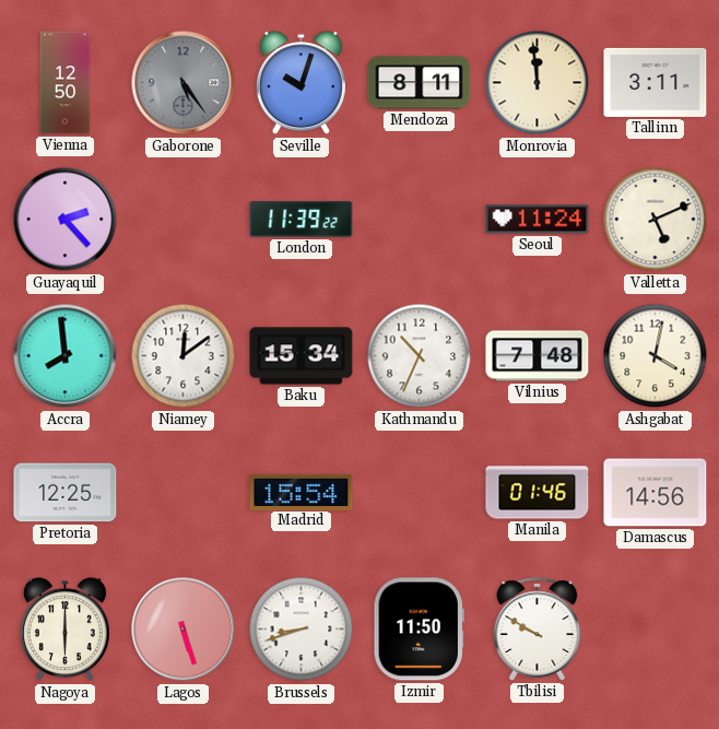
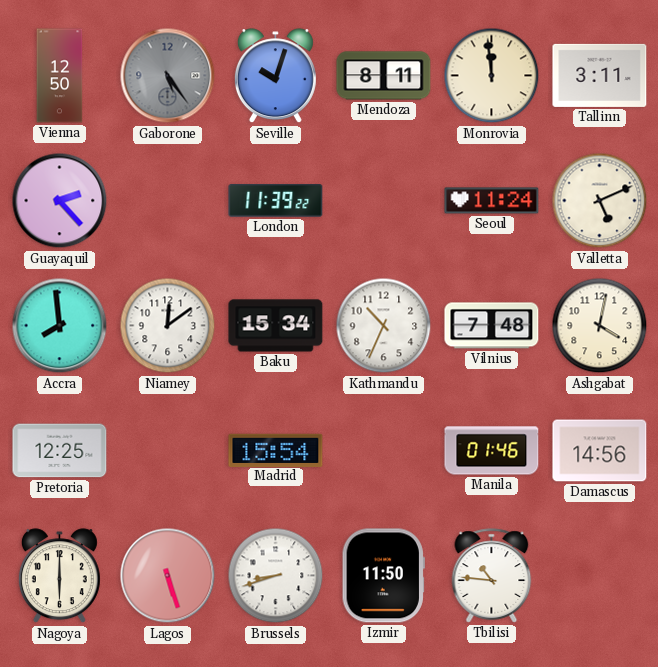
Tbilisi: 9:50 -> 10:46
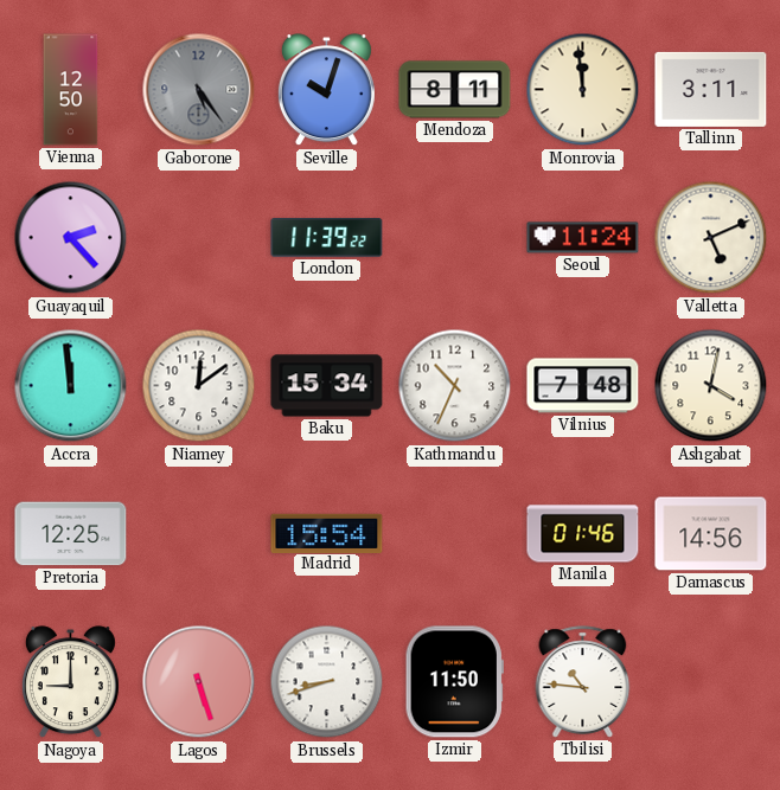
Accra: 7:59 -> 11:59
Nagoya: 6:00 -> 9:00
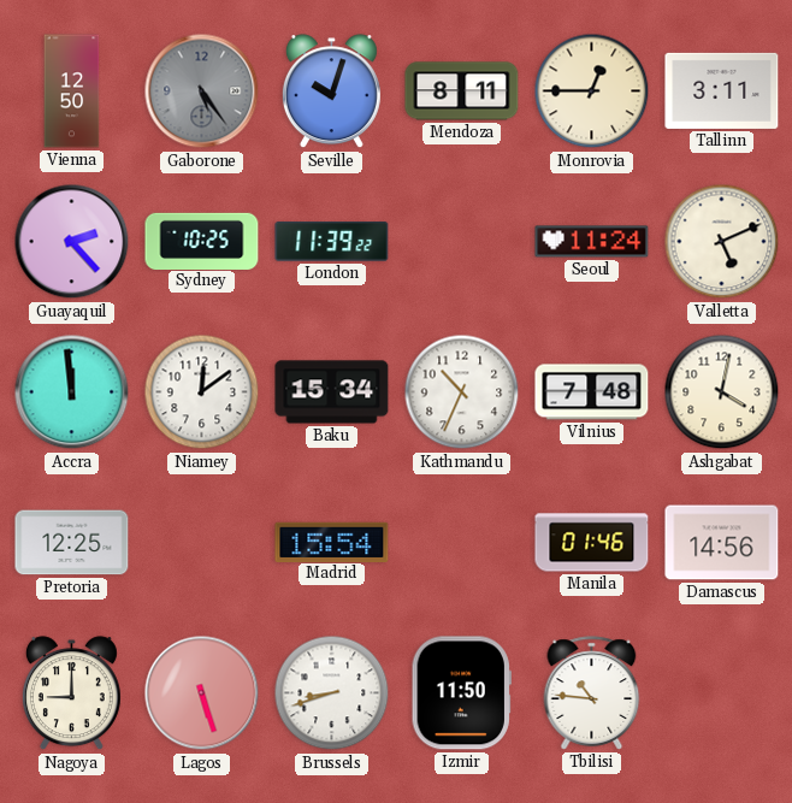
Monrovia: 11:59 -> 12:45
Sydney: none -> 10:25
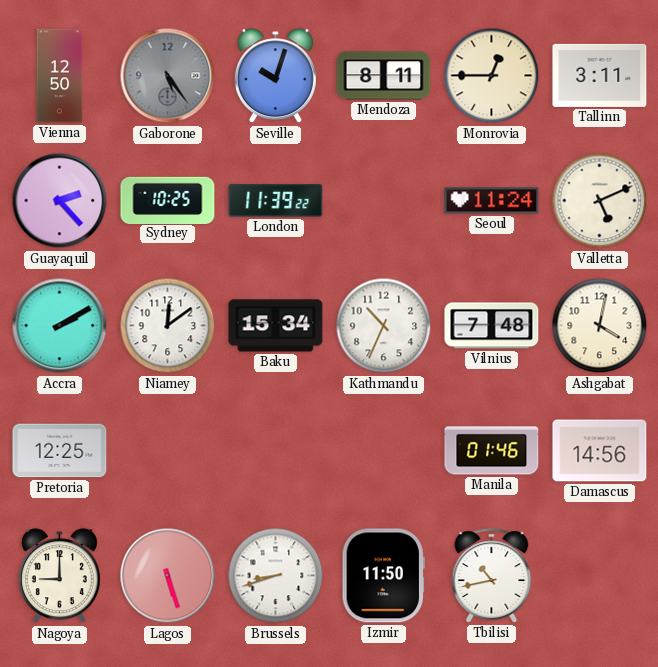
Accra: 11:59 -> 2:10
Madrid: 15:54 -> none
Tbilisi: 10:46 -> 10:43
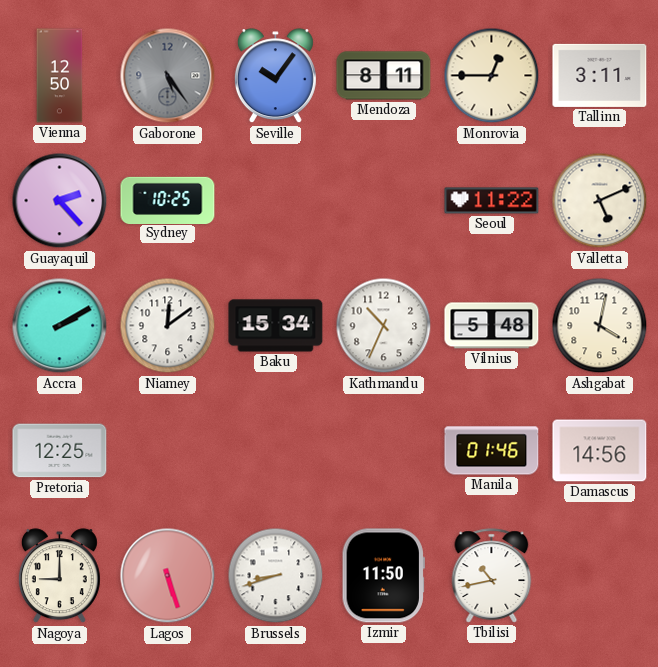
Seville: 10:03 -> 10:06
London: 11:39 -> none
Seoul: 11:24 -> 11:22
Vilnius: 7:48 -> 5:48
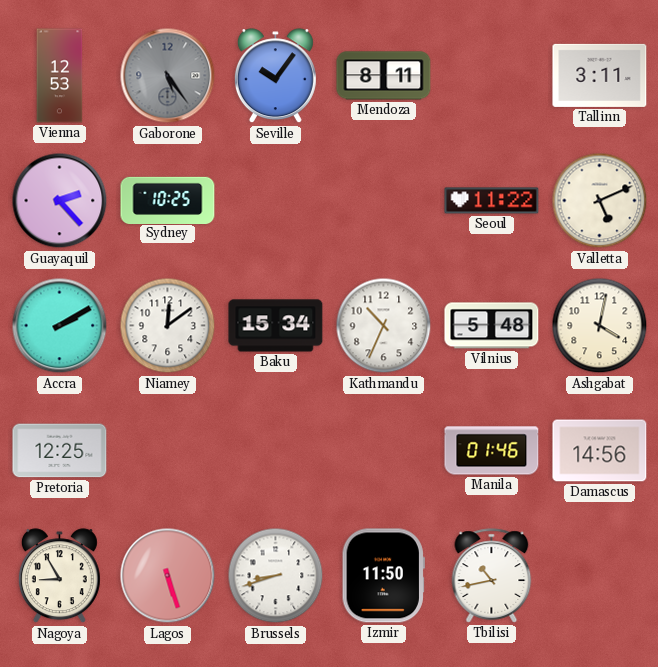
Vienna: 12:50 -> 12:53
Monrovia: 12:45 -> none
Nagoya: 9:00 -> 8:55
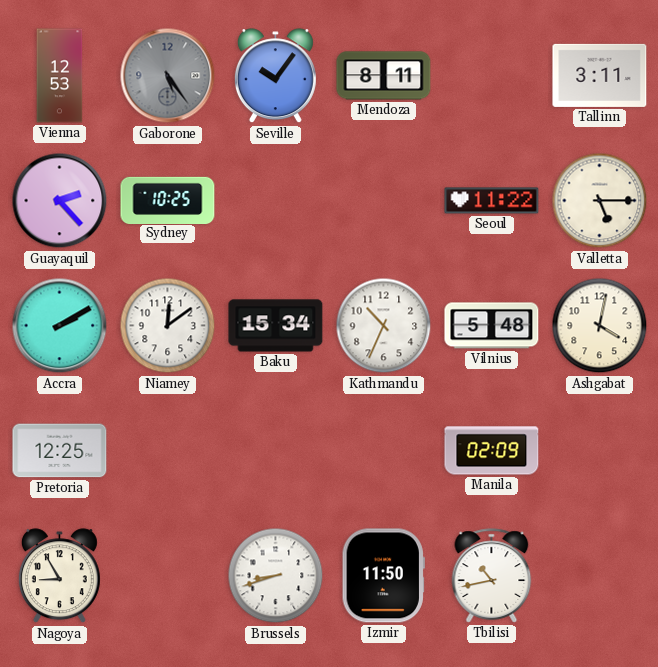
Valletta: 5:11 -> 5:15
Manila: 01:46 -> 02:09
Damascus: 14:56 -> none
Lagos: 5:27 -> none
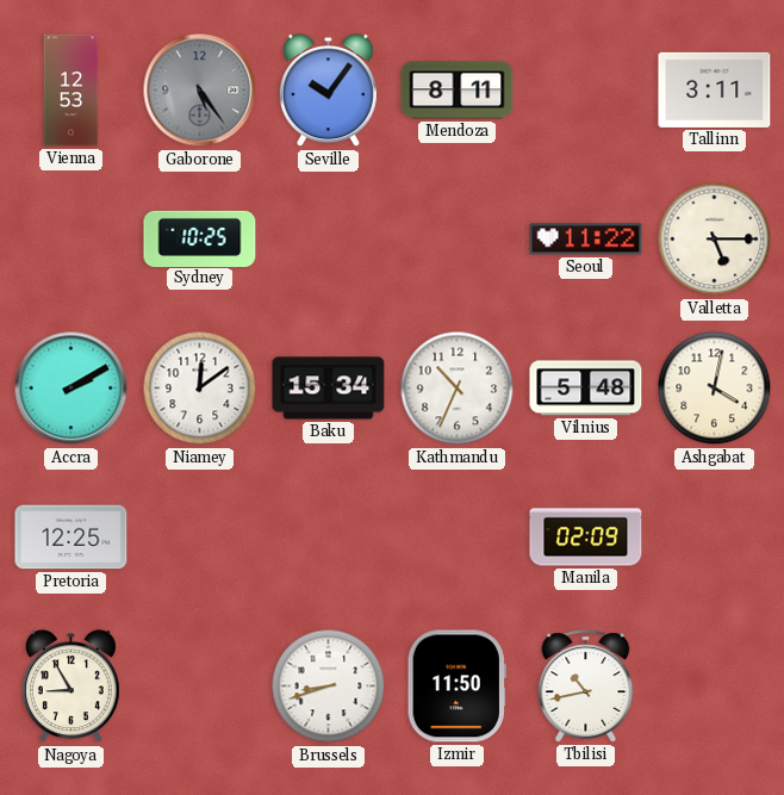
Guayaquil: 2:23 -> none
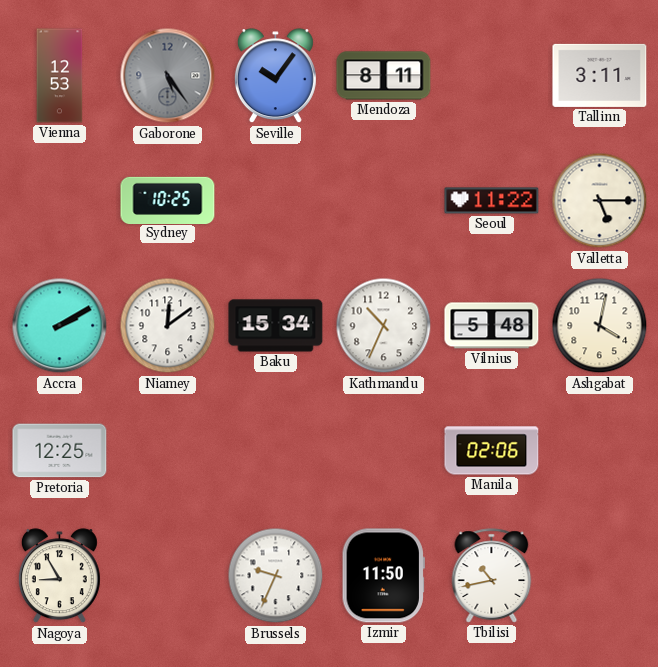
Manila: 02:09 -> 02:06
Brussels: 8:42 -> 9:34
